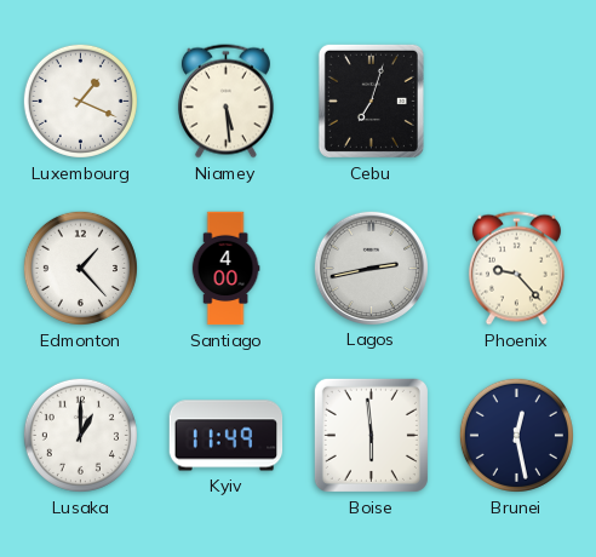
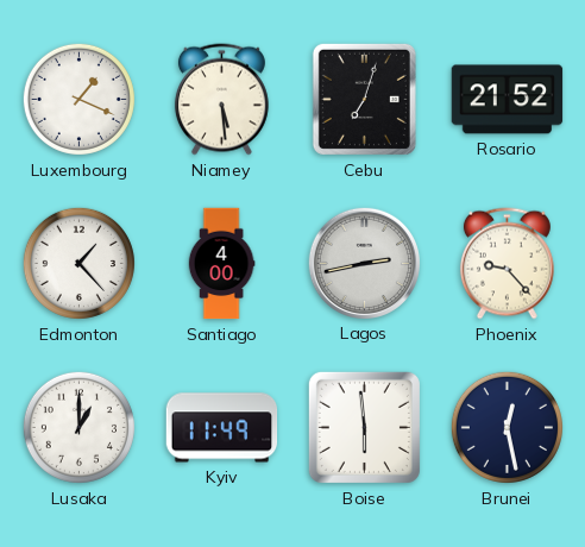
Rosario: none -> 21:52
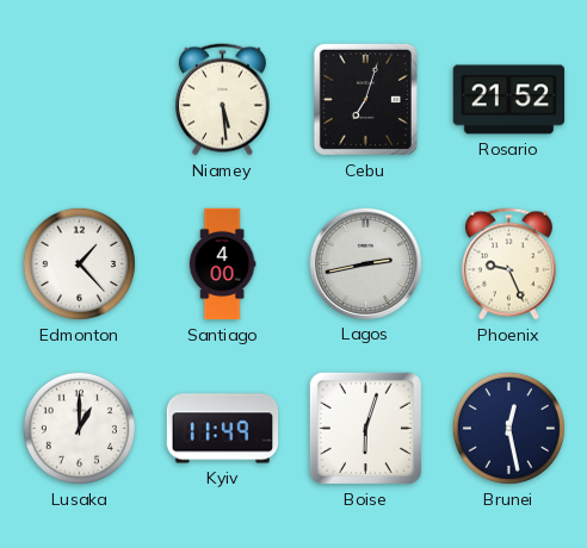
Luxembourg: 1:19 -> none
Phoenix: 9:23 -> 9:26
Boise: 5:59 -> 6:03
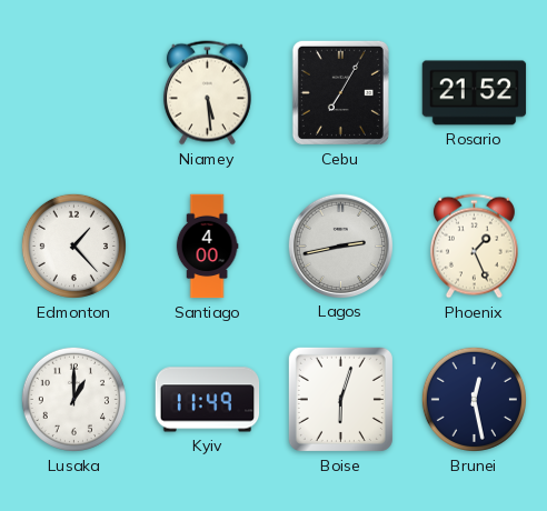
Cebu: 7:03 -> 7:05
Phoenix: 9:26 -> 1:26
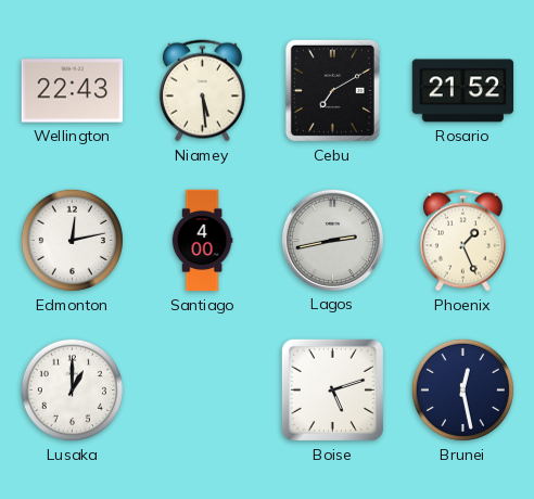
Wellington: none -> 22:43
Cebu: 7:05 -> 7:10
Edmonton: 1:23 -> 12:13
Kyiv: 11:49 -> none
Boise: 6:03 -> 5:12
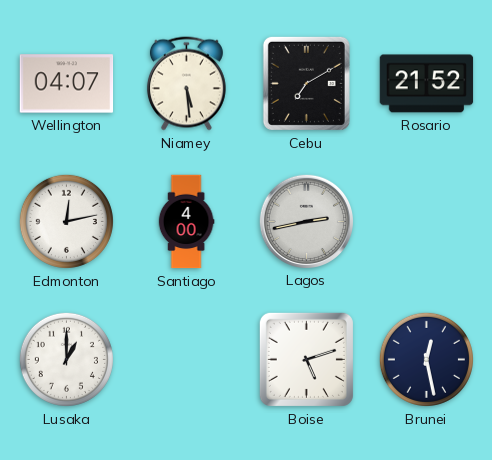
Wellington: 22:43 -> 04:07
Phoenix: 1:26 -> none
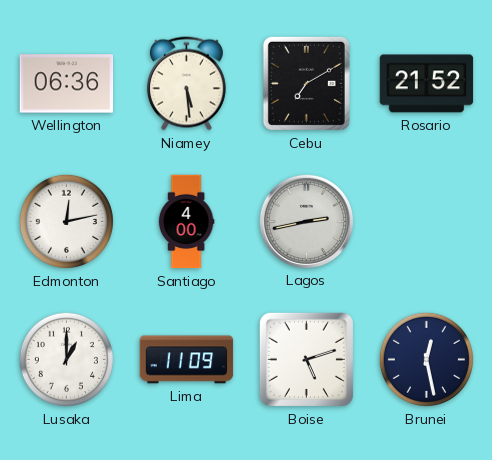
Wellington: 04:07 -> 06:36
Lima: none -> 11:09
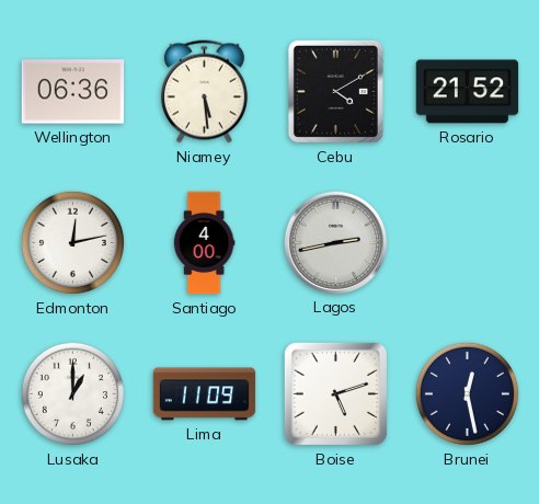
Cebu: 7:10 -> 4:10
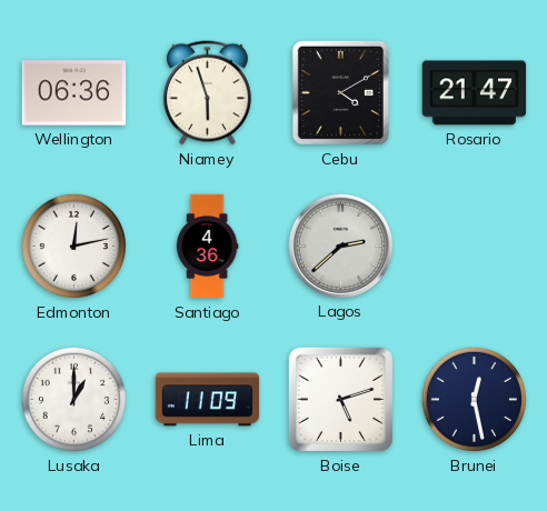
Niamey: 5:29 -> 5:57
Rosario: 21:52 -> 21:47
Santiago: 4:00 -> 4:36
Lagos: 2:43 -> 2:38
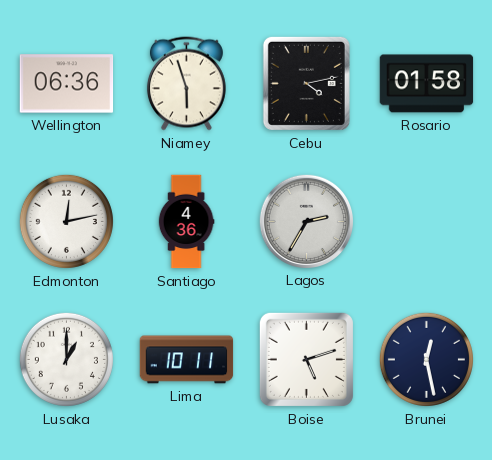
Cebu: 4:10 -> 4:13
Rosario: 21:47 -> 01:58
Lagos: 2:38 -> 2:35
Lima: 11:09 -> 10:11
